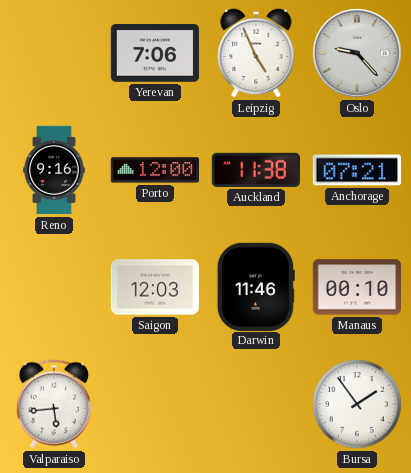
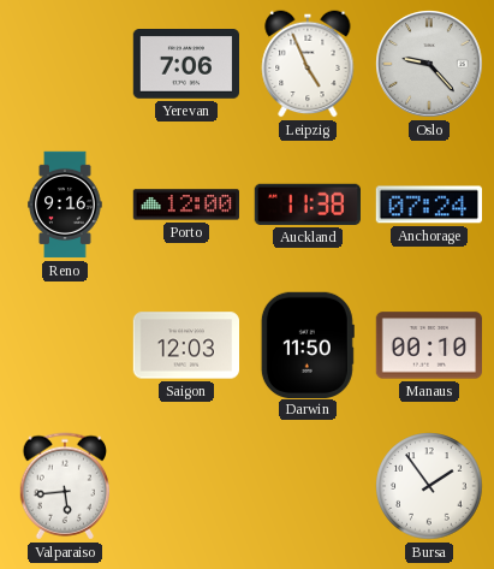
Anchorage: 07:21 -> 07:24
Darwin: 11:46 -> 11:50
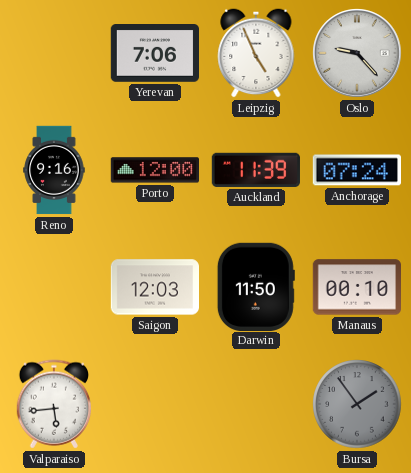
Auckland: 11:38 -> 11:39
Bursa dial: white -> grey
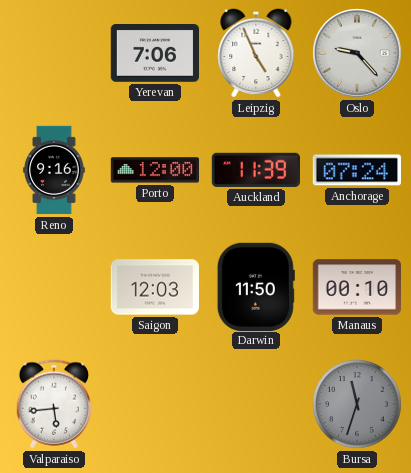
Bursa: 1:54 -> 11:33
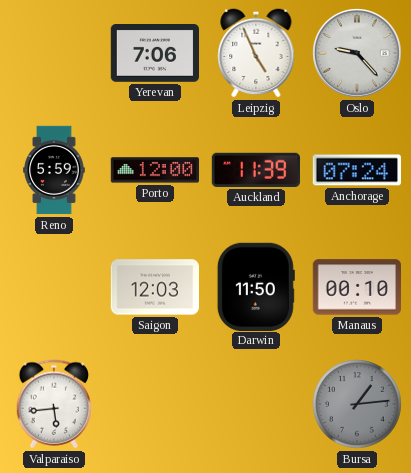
Reno: 9:16 -> 5:59
Bursa: 11:33 -> 1:14
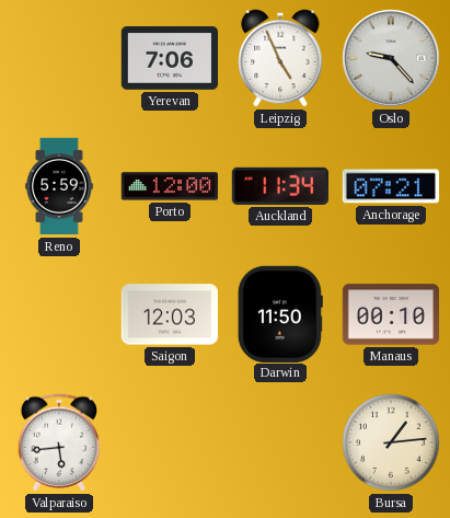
Auckland: 11:39 -> 11:34
Anchorage: 07:24 -> 07:21
Bursa dial: grey -> cream
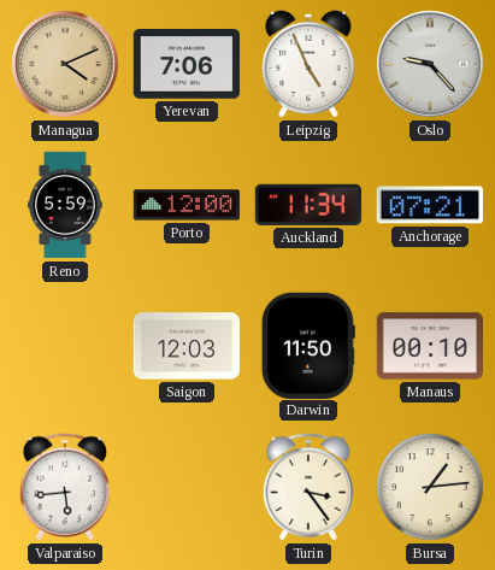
Managua: none -> 4:11
Turin: none -> 3:24
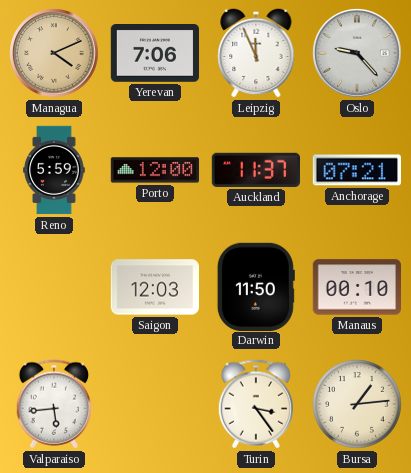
Leipzig: 4:56 -> 11:56
Auckland: 11:34 -> 11:37
